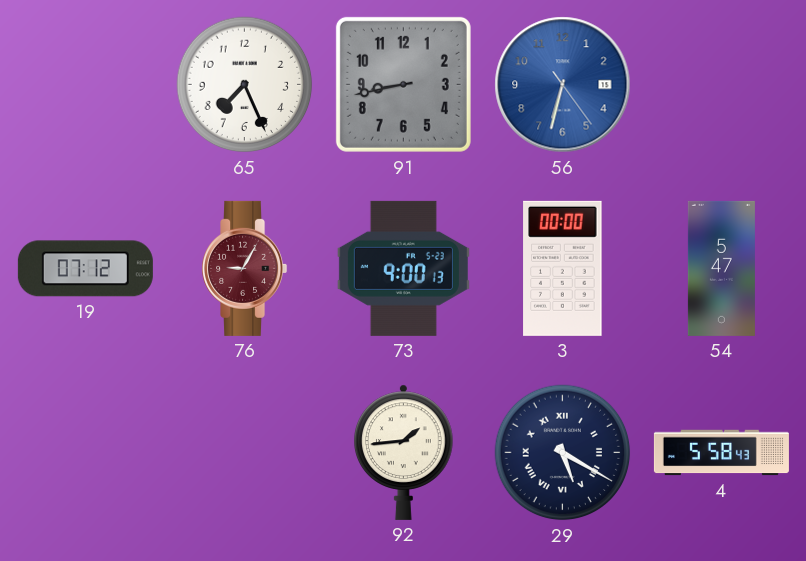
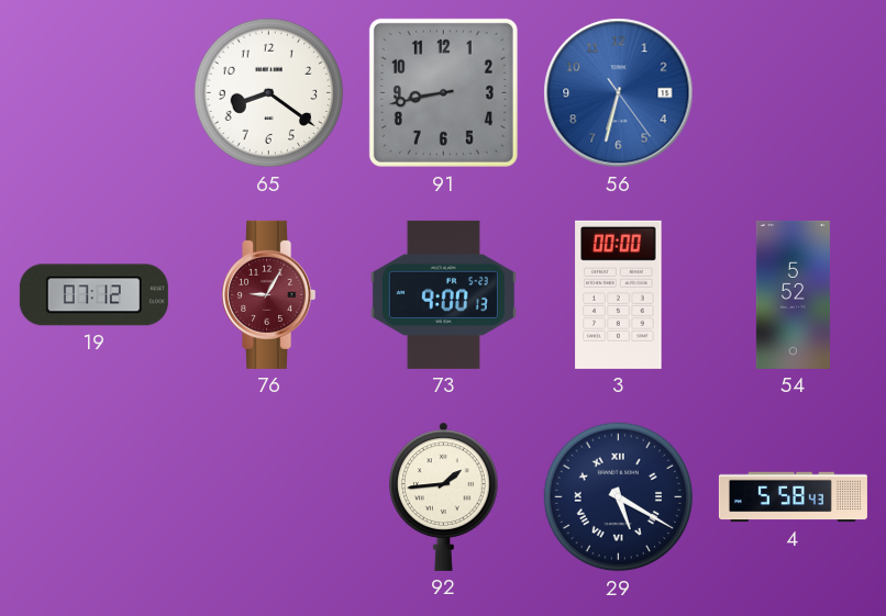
65: 7:26 -> 8:21
54: 5:47 -> 5:52
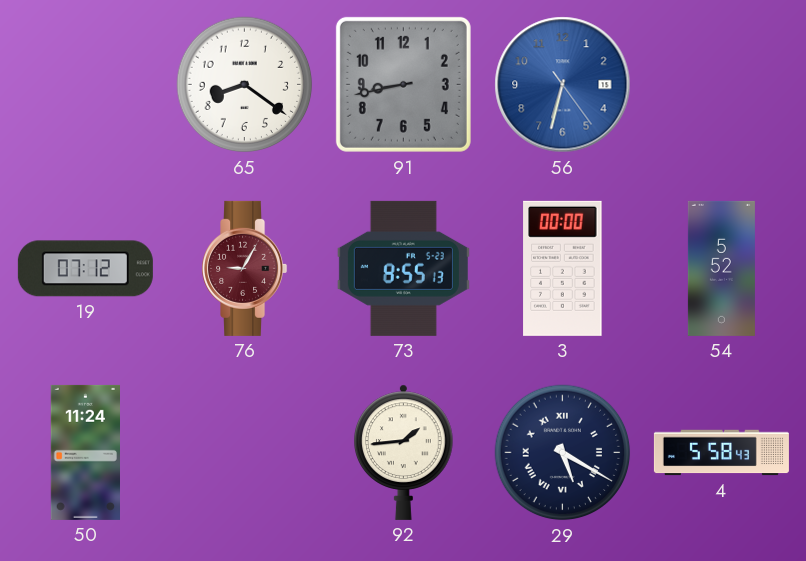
73: 9:00 -> 8:55
50: none -> 11:24
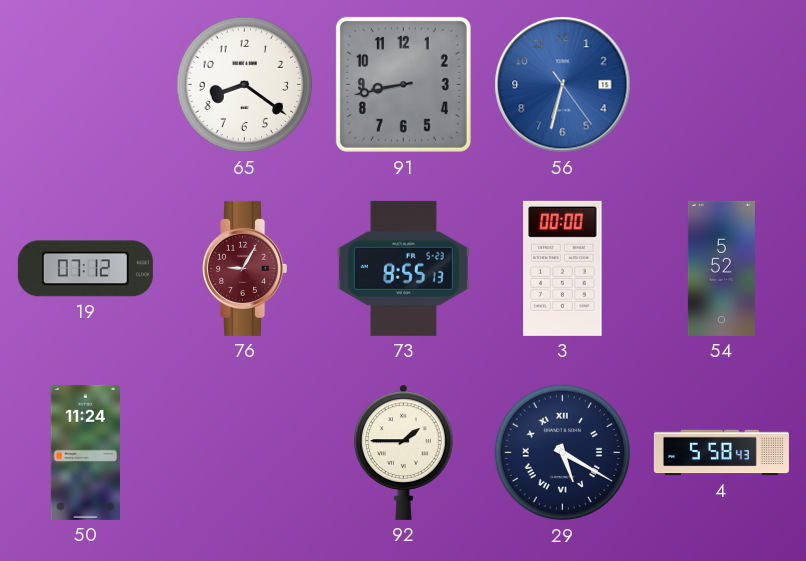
92: 1:44 -> 1:45
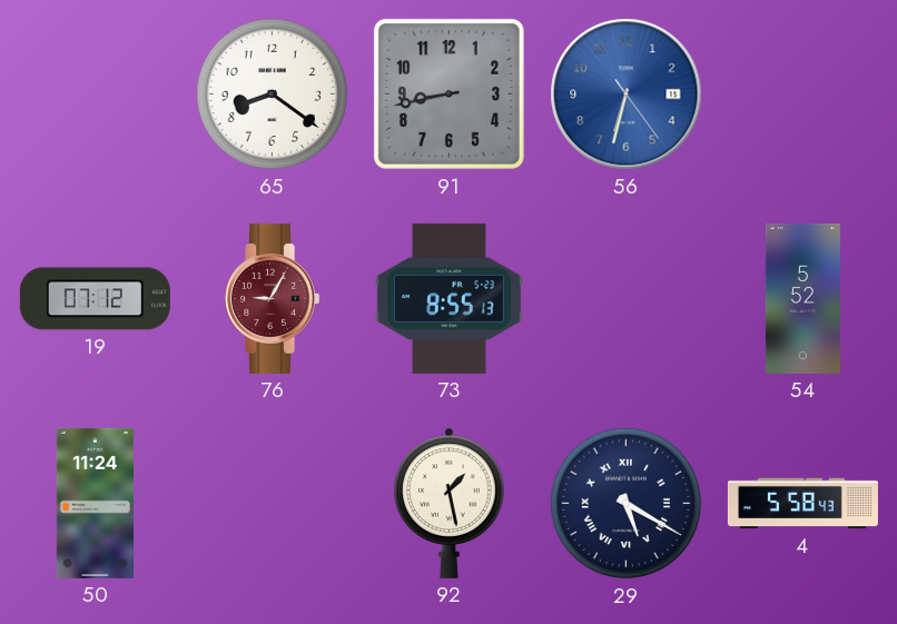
3: 00:00 -> none
92: 1:45 -> 1:28
